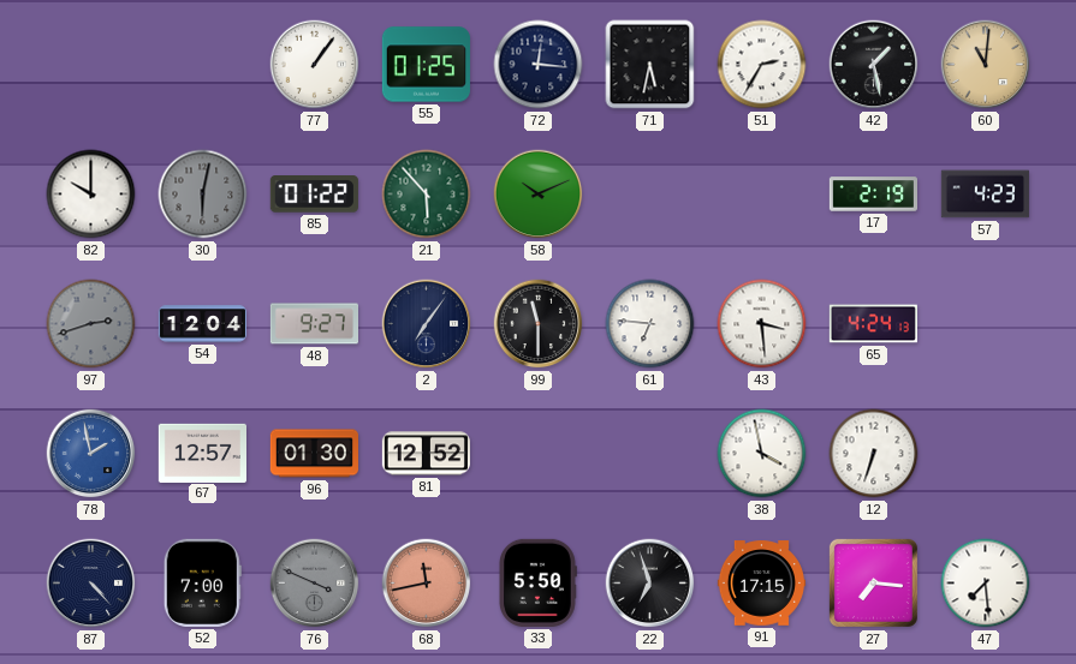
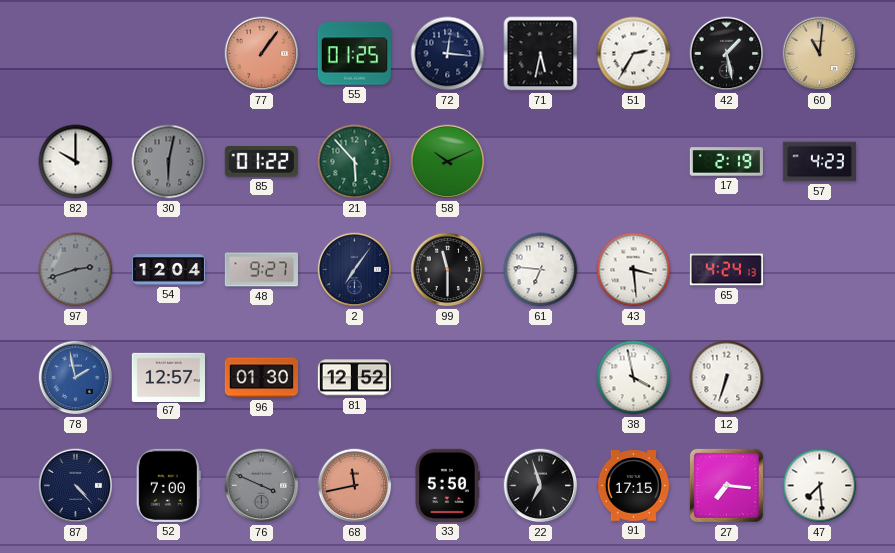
77 dial: white -> salmon
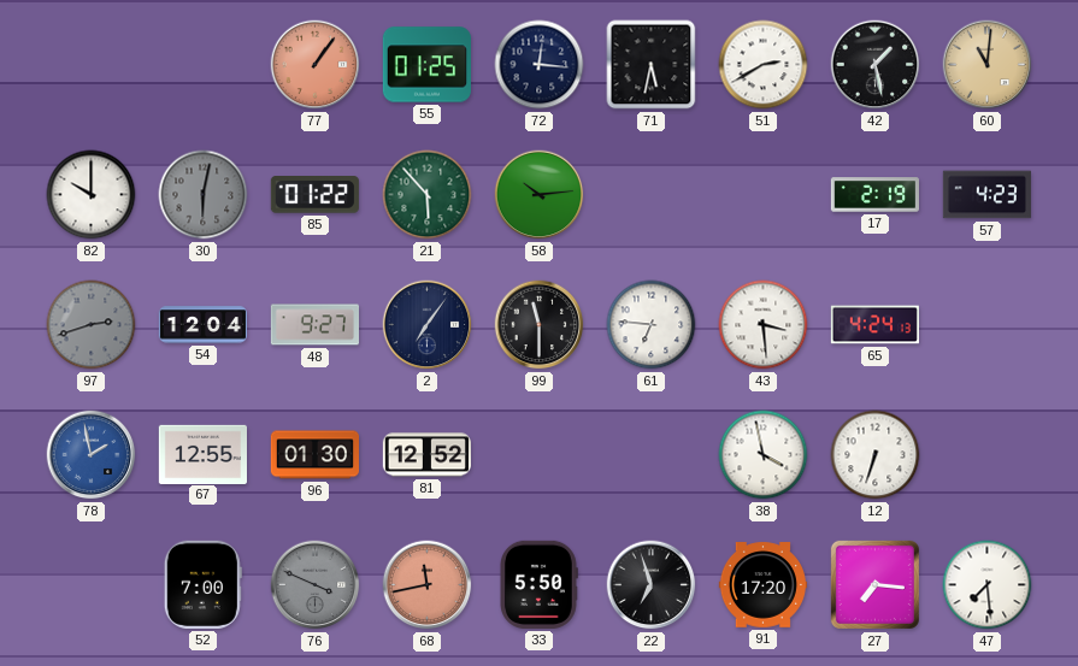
51: 2:35 -> 2:40
58: 10:11 -> 10:14
67: 12:57 -> 12:55
87: 4:23 -> none
91: 17:15 -> 17:20
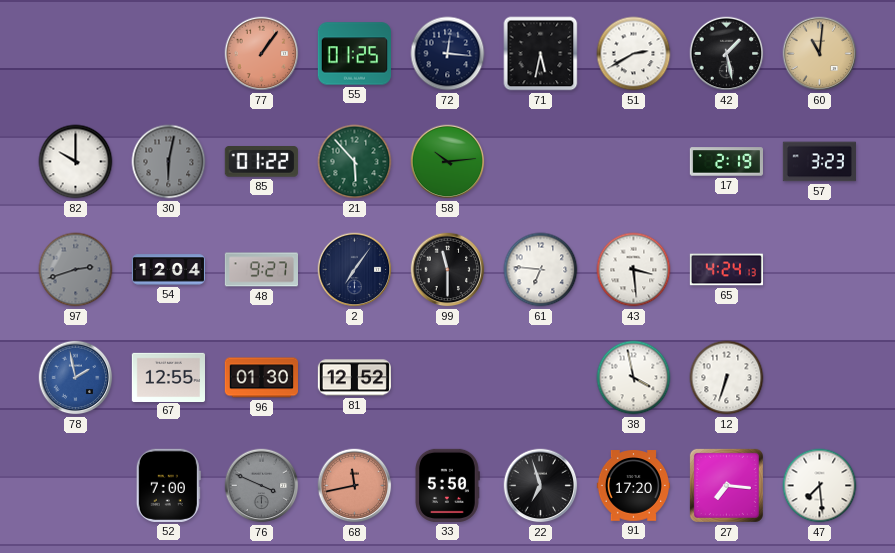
57: 4:23 -> 3:23
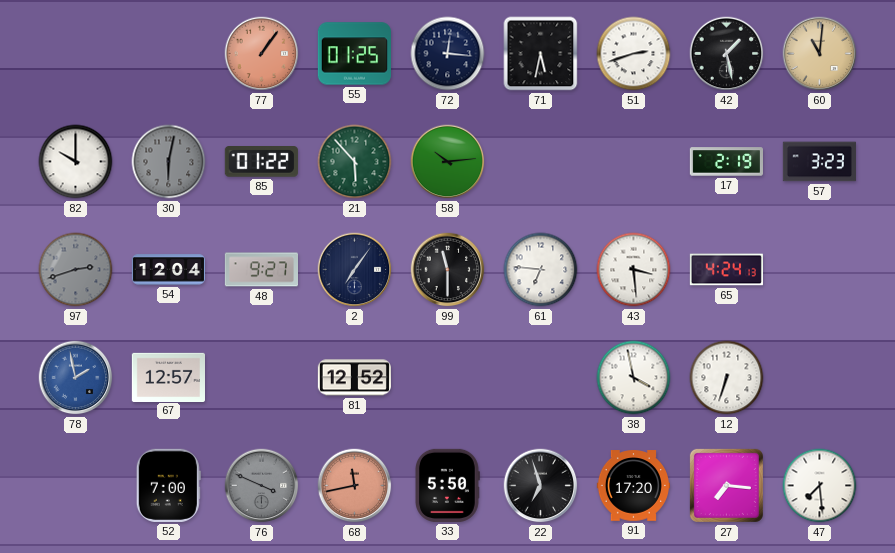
51: 2:40 -> 2:42
67: 12:55 -> 12:57
96: 01:30 -> none
